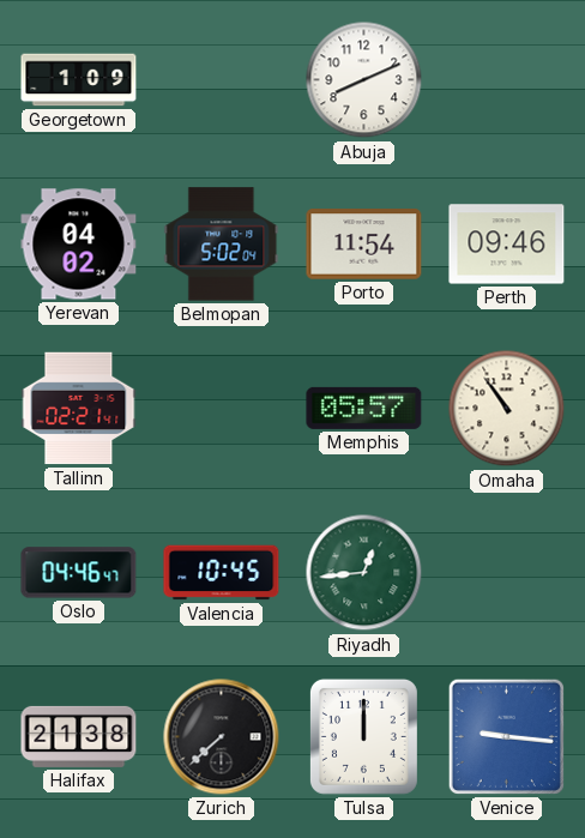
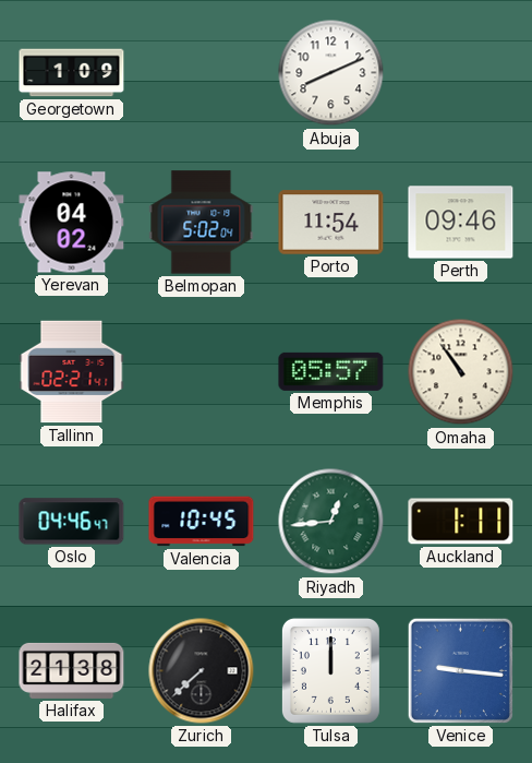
Auckland: none -> 1:11
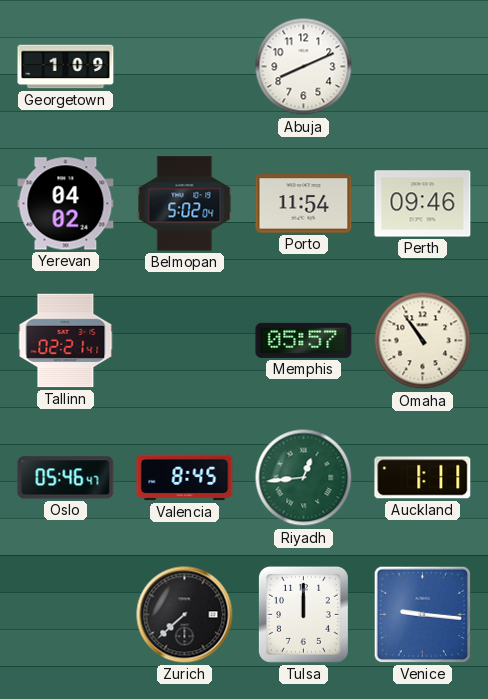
Oslo: 04:46 -> 05:46
Valencia: 10:45 -> 8:45
Halifax: 21:38 -> none
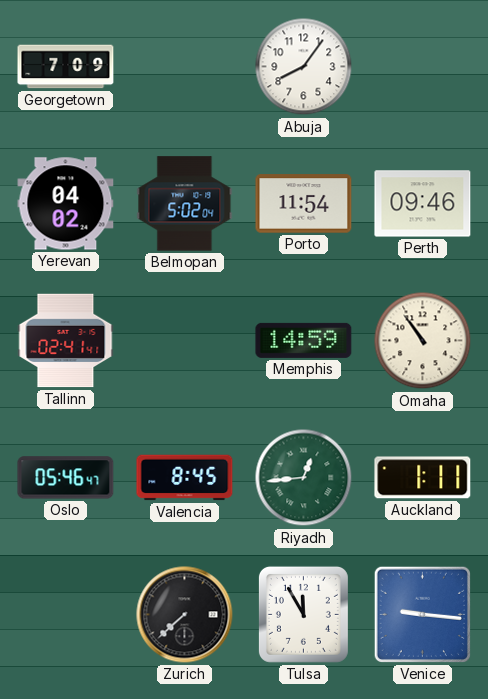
Georgetown: 1:09 -> 7:09
Abuja: 8:11 -> 8:06
Tallinn: 02:21 -> 02:41
Memphis: 05:57 -> 14:59
Tulsa: 12:00 -> 11:55
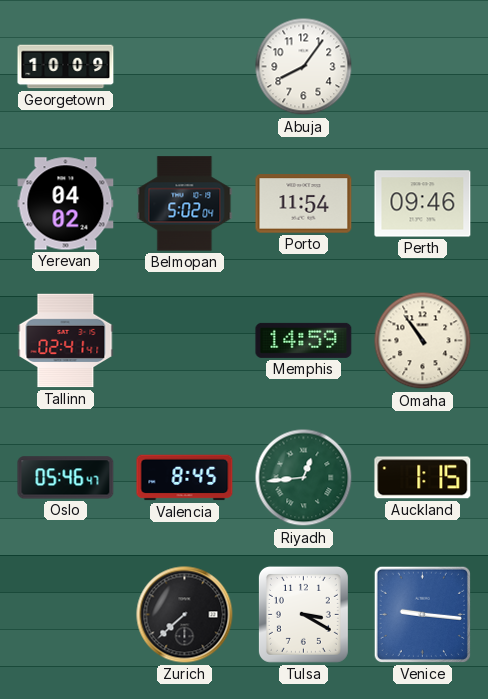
Georgetown: 7:09 -> 10:09
Auckland: 1:11 -> 1:15
Tulsa: 11:55 -> 3:20
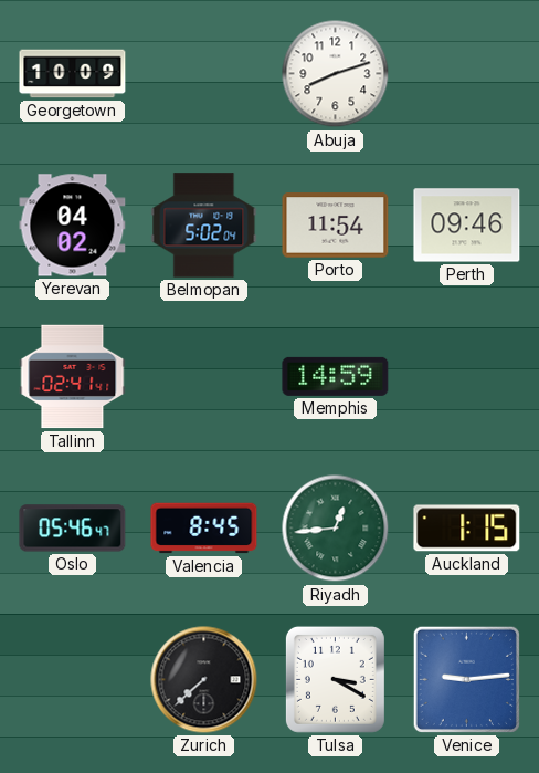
Abuja: 8:06 -> 8:12
Omaha: 10:54 -> none
Venice: 9:16 -> 9:14
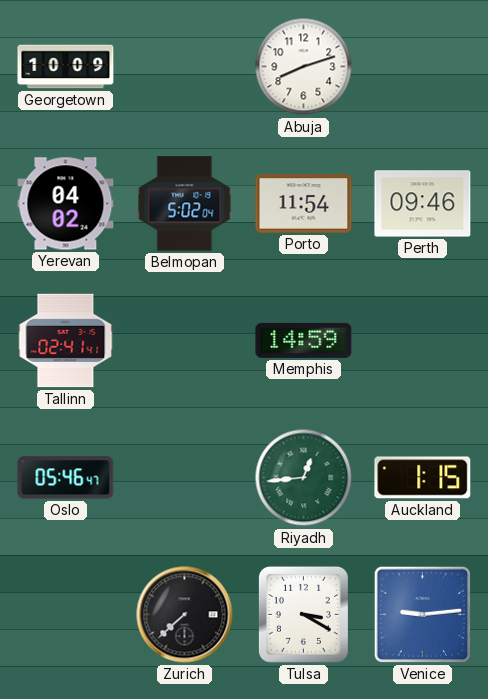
Valencia: 8:45 -> none
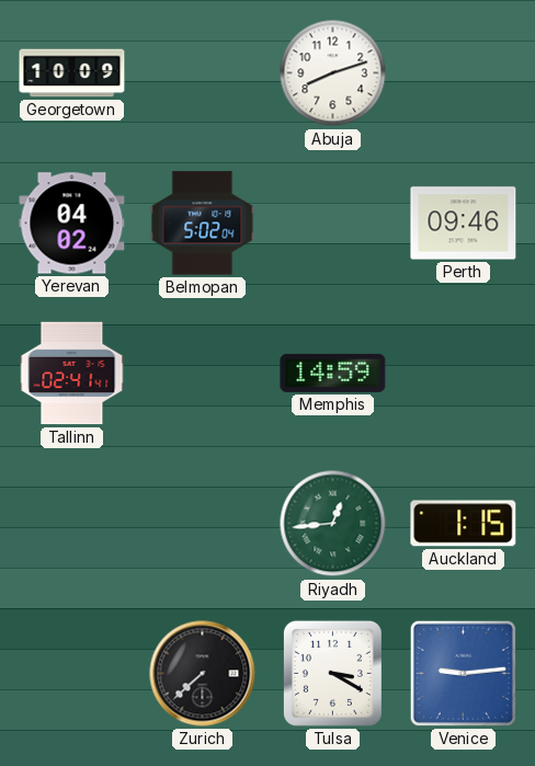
Porto: 11:54 -> none
Oslo: 05:46 -> none
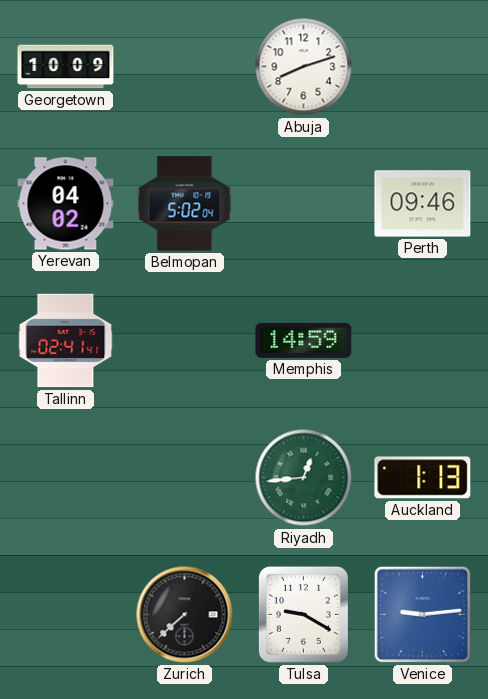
Auckland: 1:15 -> 1:13
Tulsa: 3:20 -> 9:20
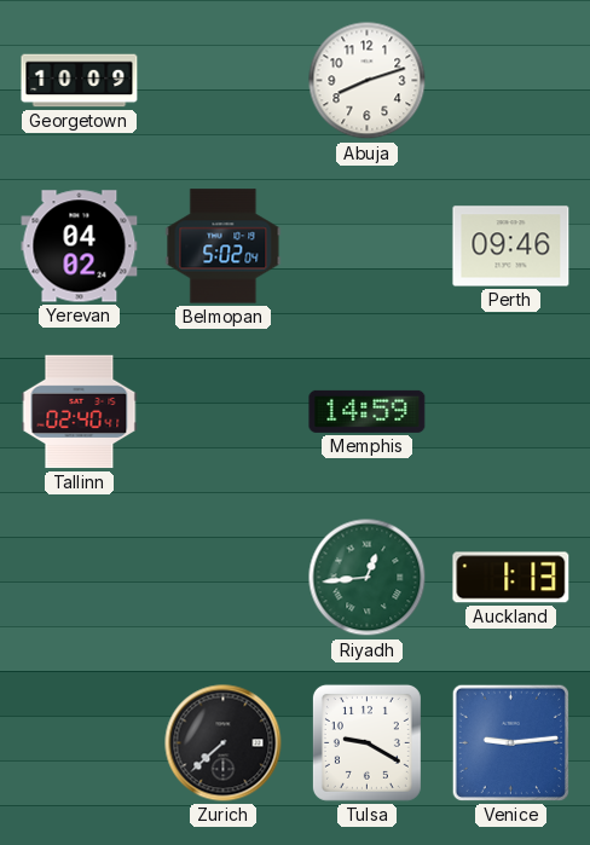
Tallinn: 02:41 -> 02:40
